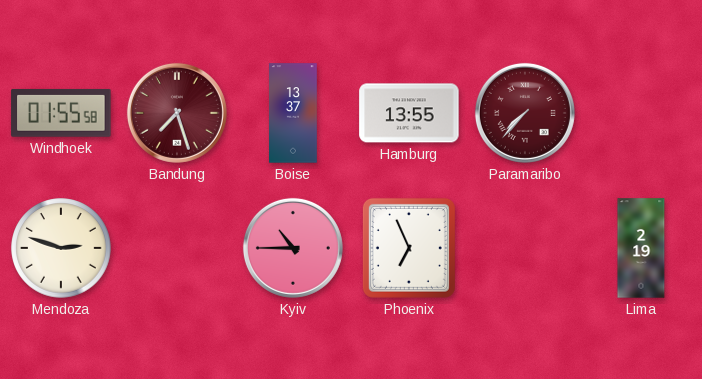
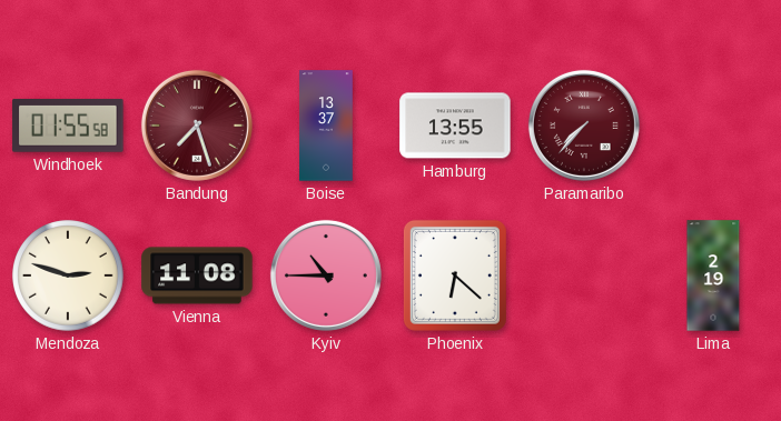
Vienna: none -> 11:08
Phoenix: 6:56 -> 6:22
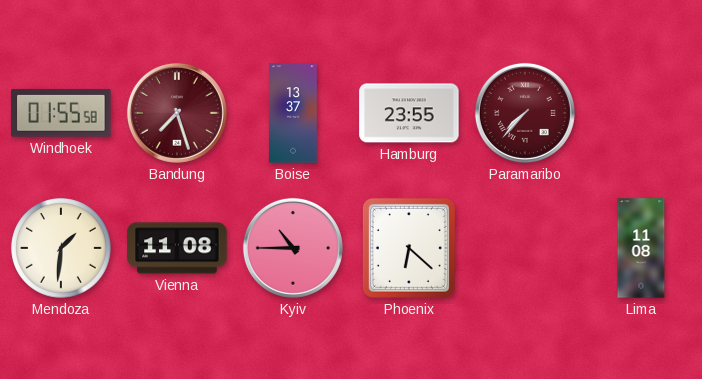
Hamburg: 13:55 -> 23:55
Mendoza: 2:48 -> 1:31
Lima: 2:19 -> 11:08
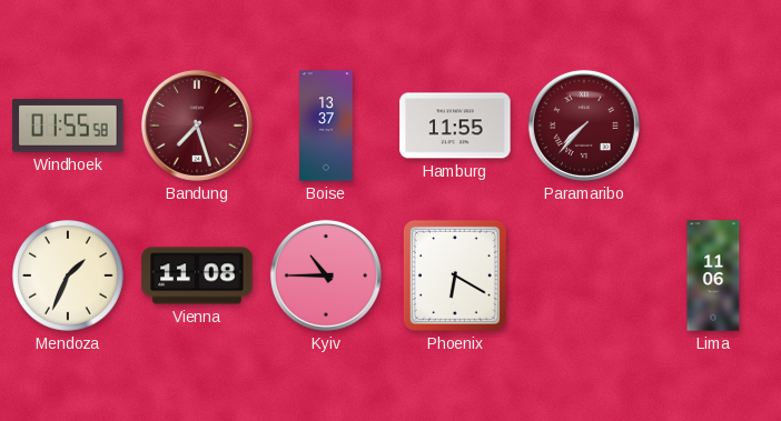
Hamburg: 23:55 -> 11:55
Mendoza: 1:31 -> 1:34
Phoenix: 6:22 -> 6:20
Lima: 11:08 -> 11:06
